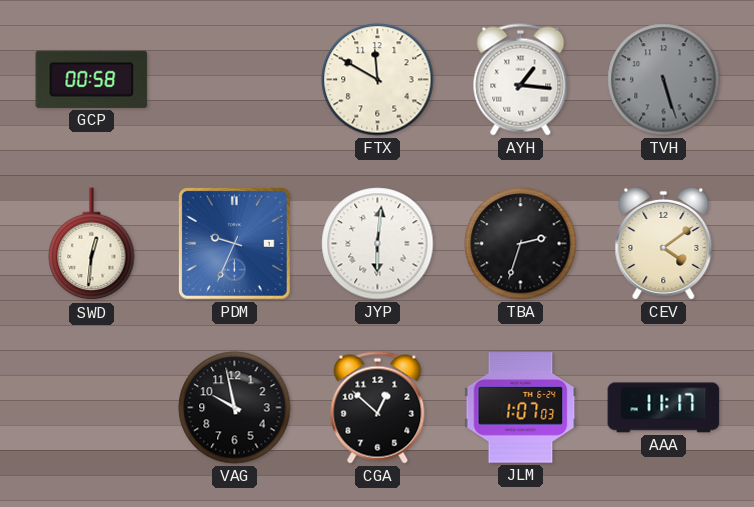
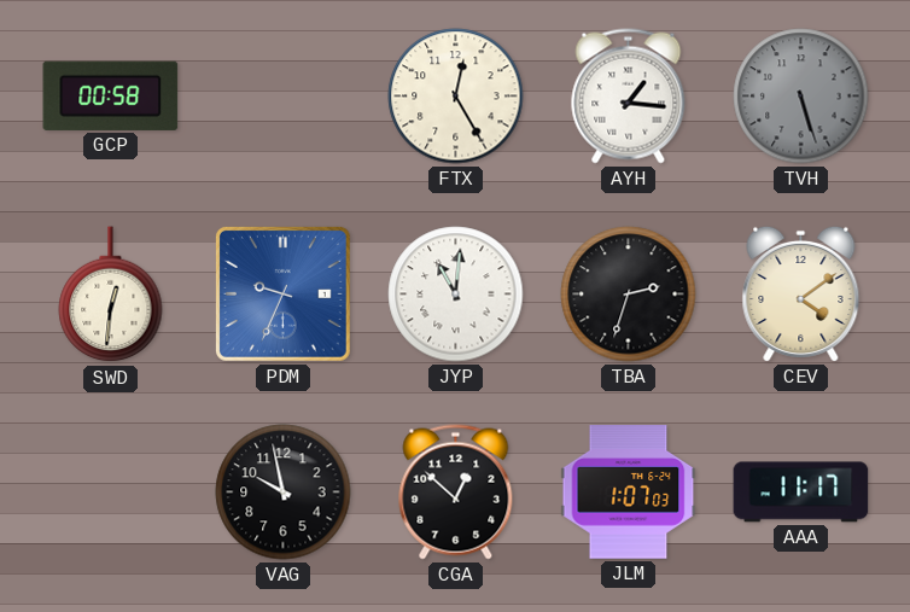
FTX: 11:50 -> 12:25
JYP: 6:01 -> 11:01
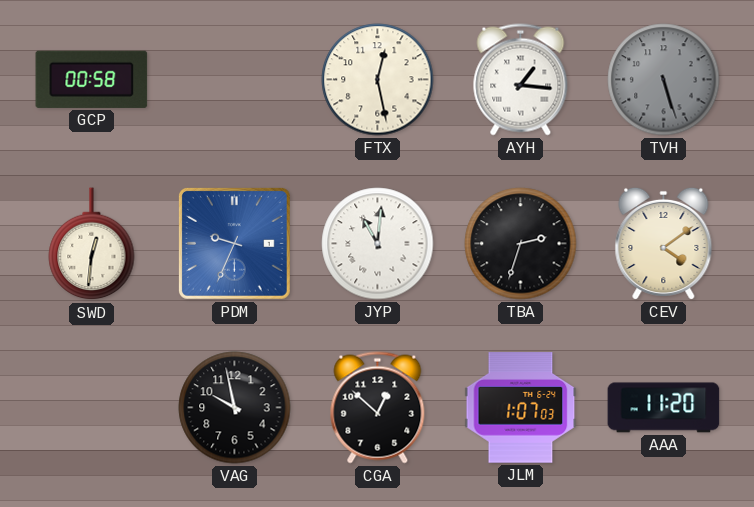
FTX: 12:25 -> 12:28
AAA: 11:17 -> 11:20
